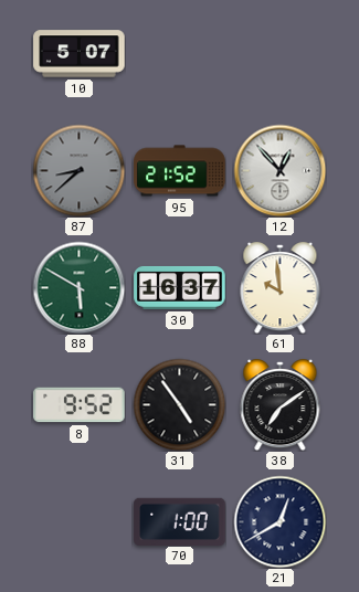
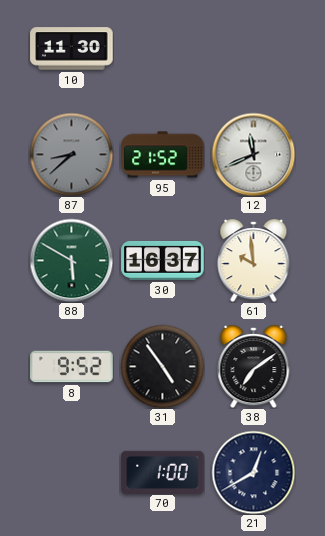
10: 5:07 -> 11:30
12: 12:53 -> 11:41
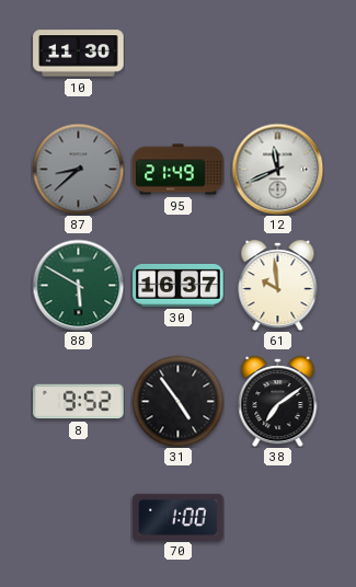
95: 21:52 -> 21:49
21: 12:40 -> none
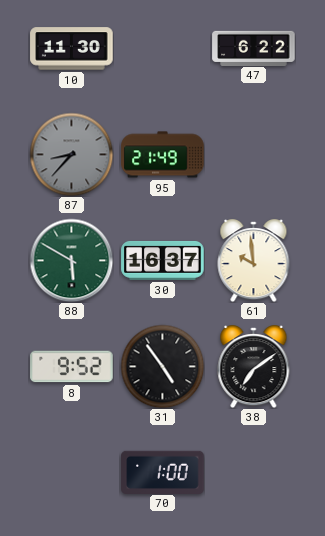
47: none -> 6:22
87: 8:38 -> 8:37
12: 11:41 -> none
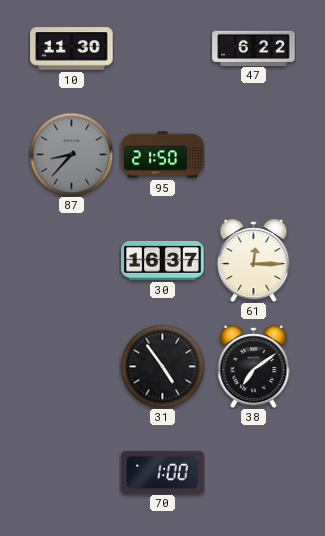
95: 21:49 -> 21:50
88: 5:50 -> none
61: 9:59 -> 12:15
8: 9:52 -> none
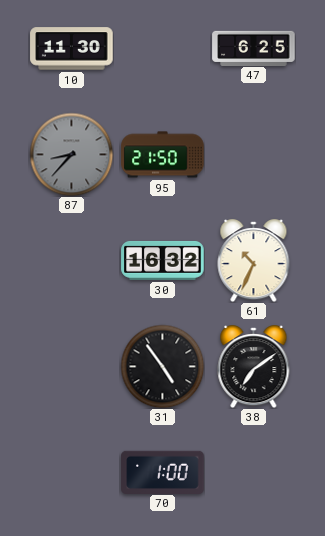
47: 6:22 -> 6:25
30: 16:37 -> 16:32
61: 12:15 -> 10:34
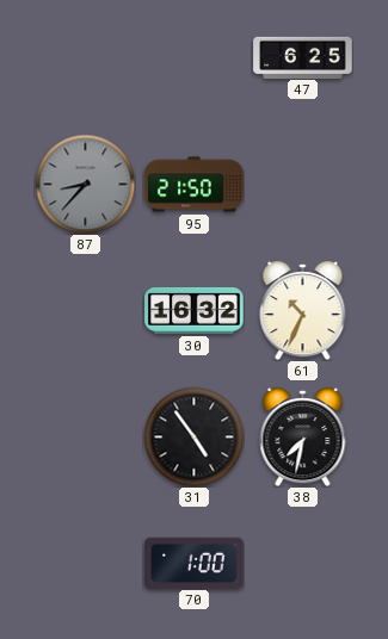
10: 11:30 -> none
38: 7:09 -> 7:32
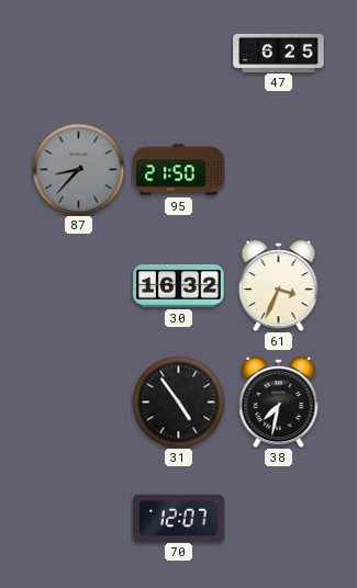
61: 10:34 -> 3:34
70: 1:00 -> 12:07
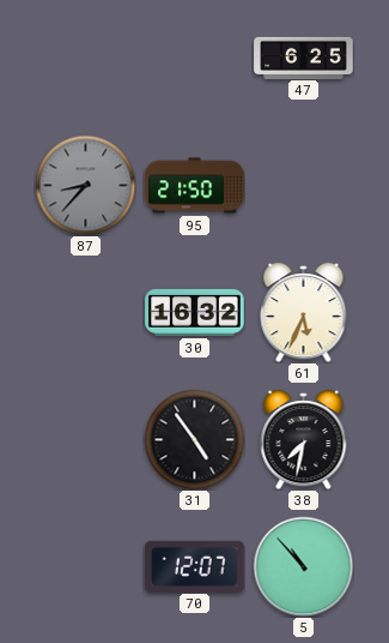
61: 3:34 -> 5:34
5: none -> 10:53
